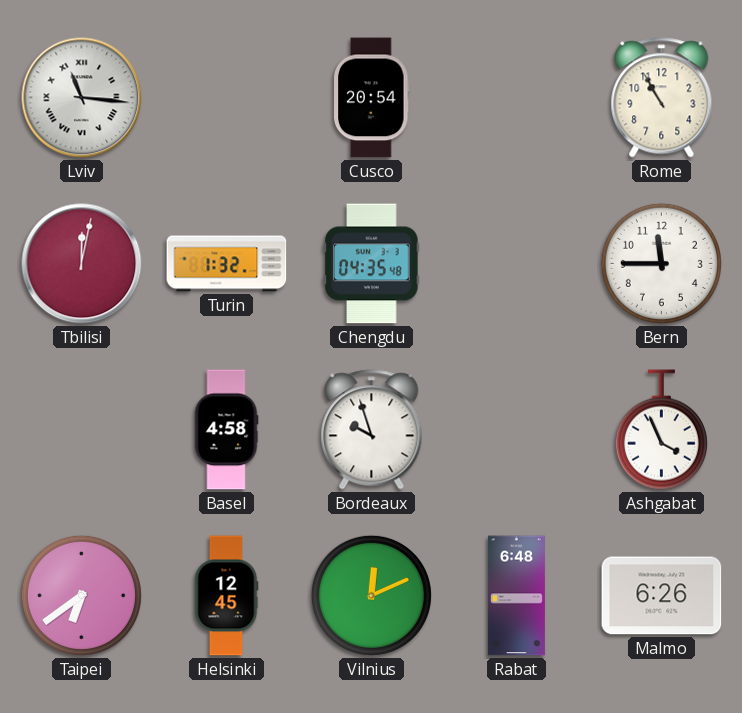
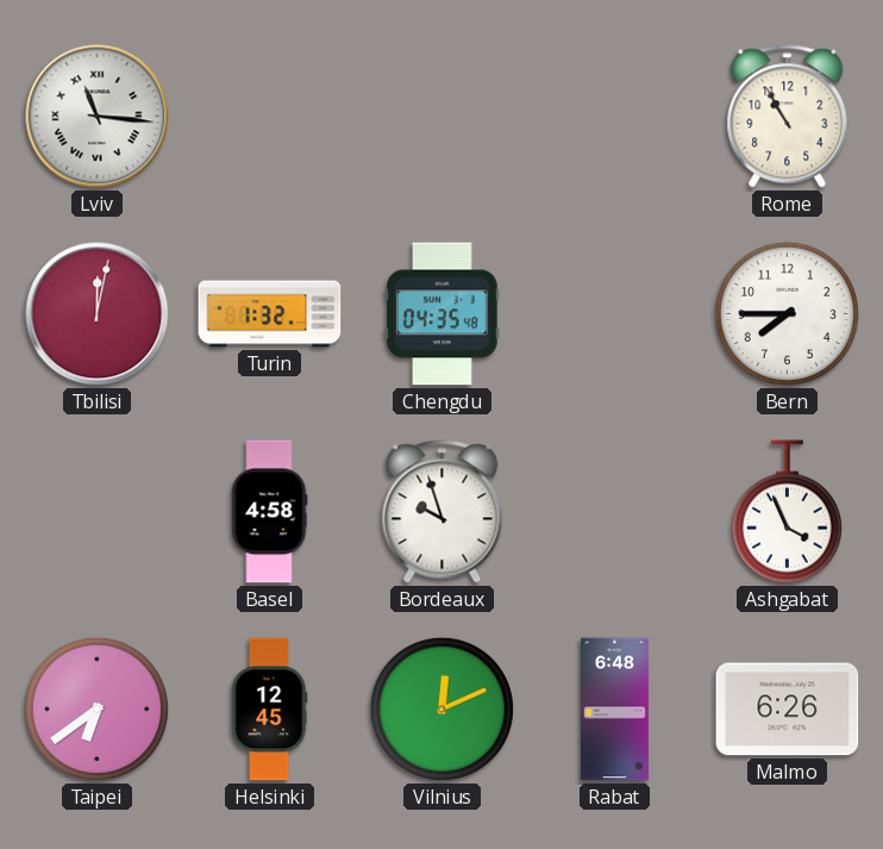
Cusco: 20:54 -> none
Bern: 11:45 -> 7:45
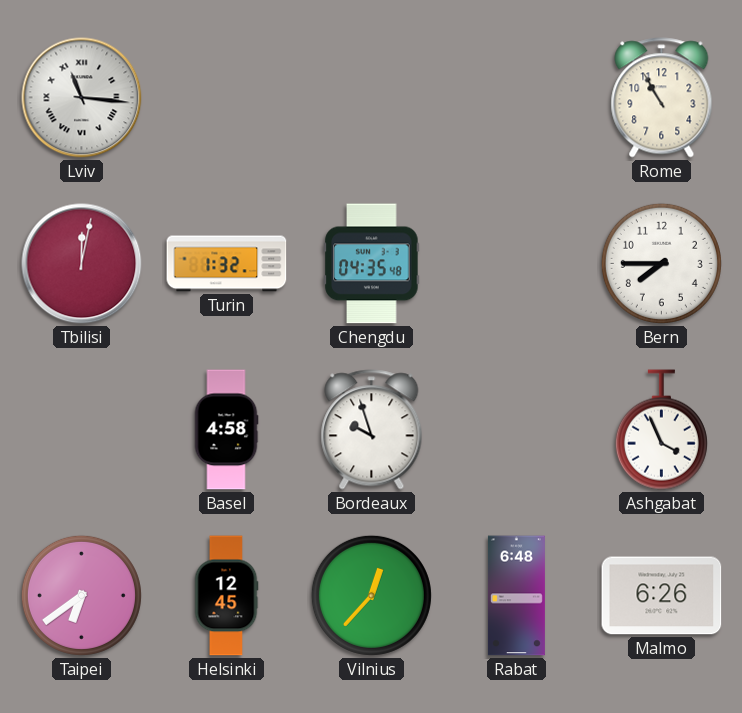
Vilnius: 12:11 -> 12:37
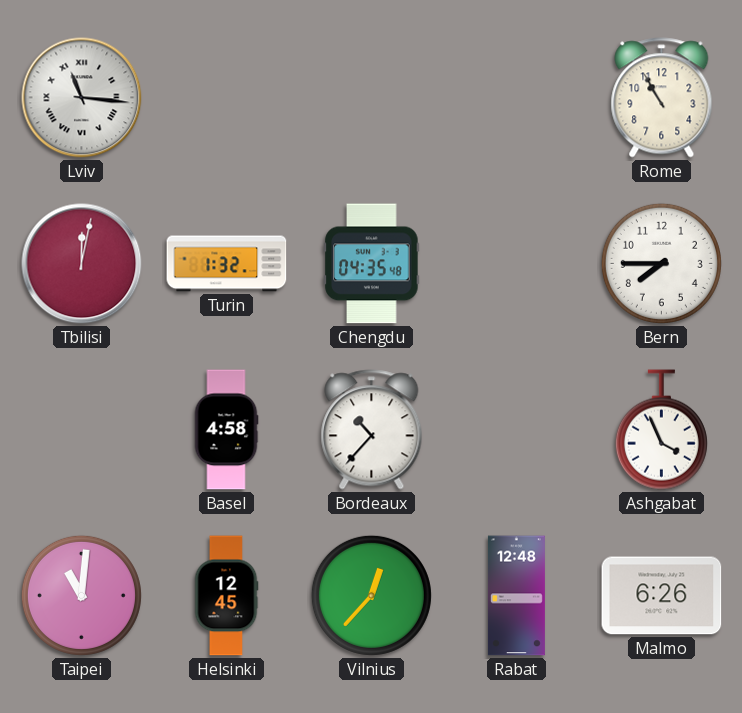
Bordeaux: 9:57 -> 10:37
Taipei: 6:39 -> 11:01
Rabat: 6:48 -> 12:48
